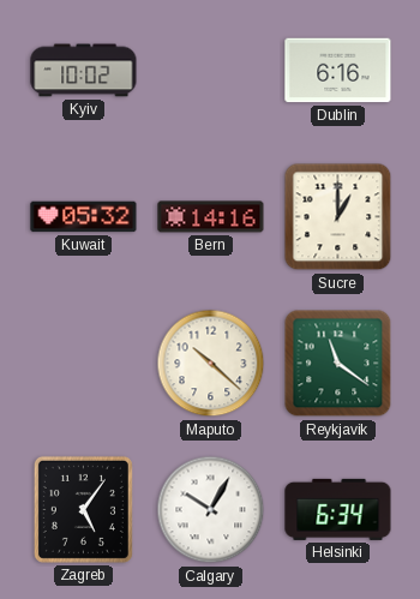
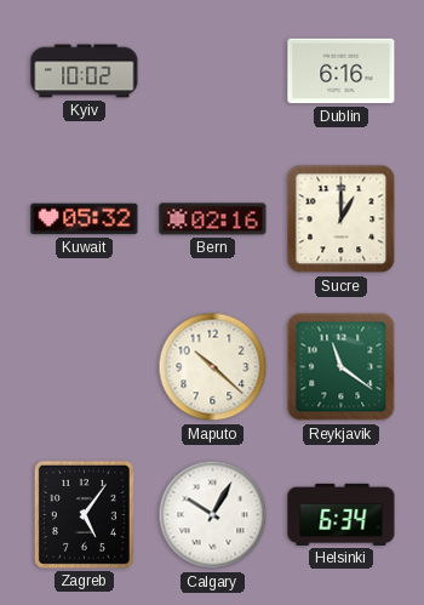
Bern: 14:16 -> 02:16
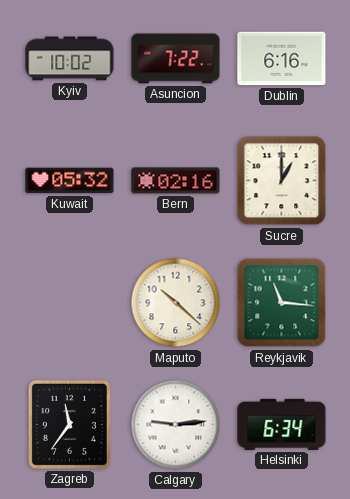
Asuncion: none -> 7:22
Reykjavik: 11:21 -> 11:16
Zagreb: 5:06 -> 11:36
Calgary: 10:05 -> 9:14
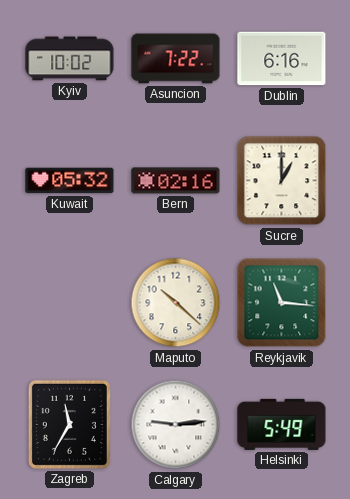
Zagreb: 11:36 -> 11:35
Helsinki: 6:34 -> 5:49
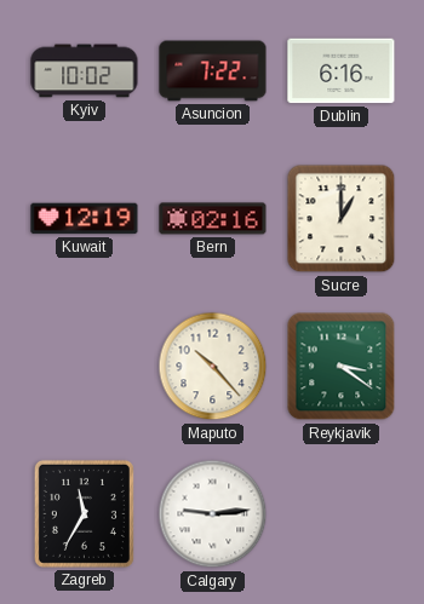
Kuwait: 05:32 -> 12:19
Maputo: 10:22 -> 10:23
Reykjavik: 11:16 -> 3:21
Helsinki: 5:49 -> none
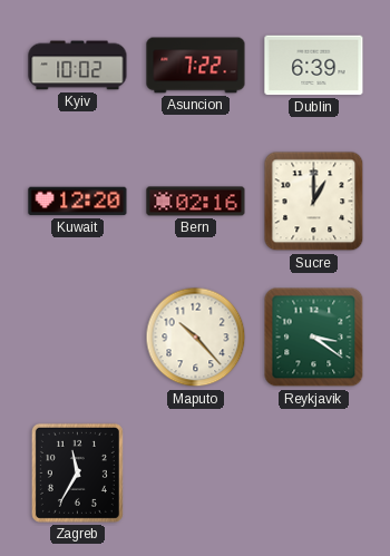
Dublin: 6:16 -> 6:39
Kuwait: 12:19 -> 12:20
Calgary: 9:14 -> none
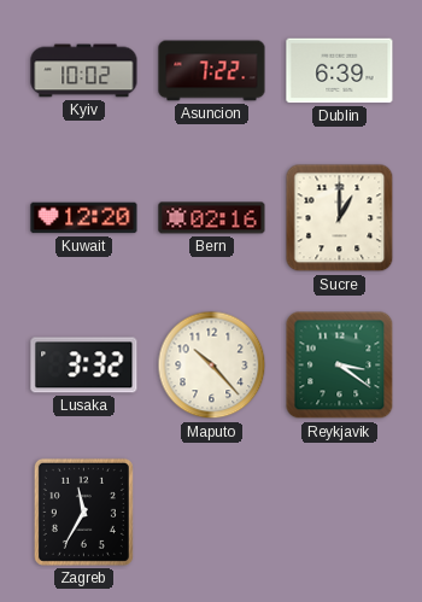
Lusaka: none -> 3:32
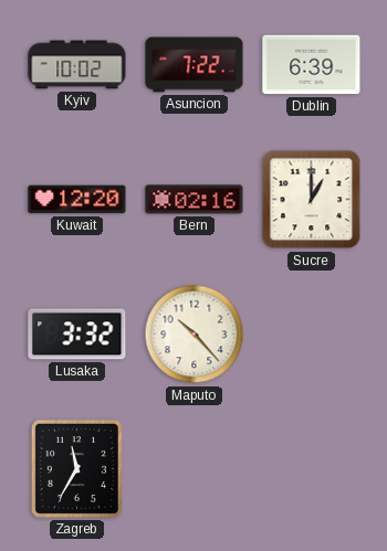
Reykjavik: 3:21 -> none
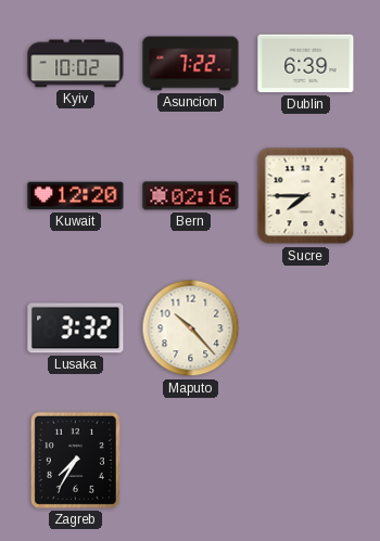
Sucre: 1:00 -> 7:45
Zagreb: 11:35 -> 7:35
